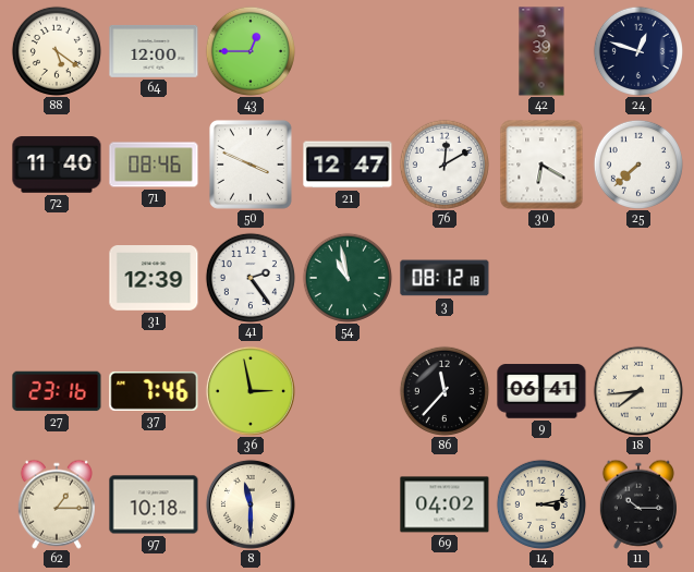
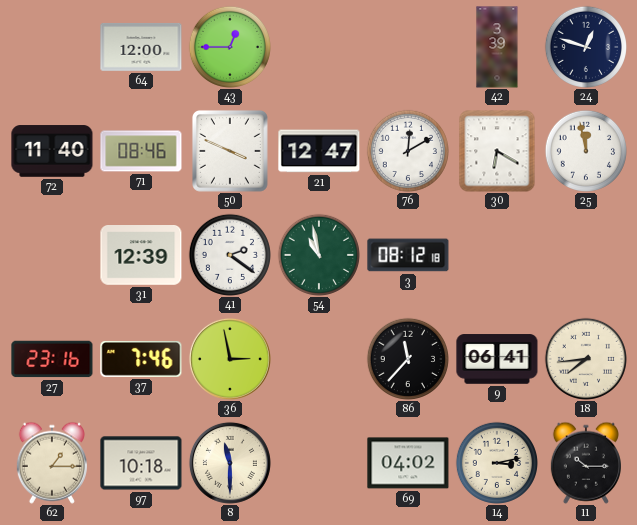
88: 5:21 -> none
25: 7:38 -> 11:58
41: 2:24 -> 2:21
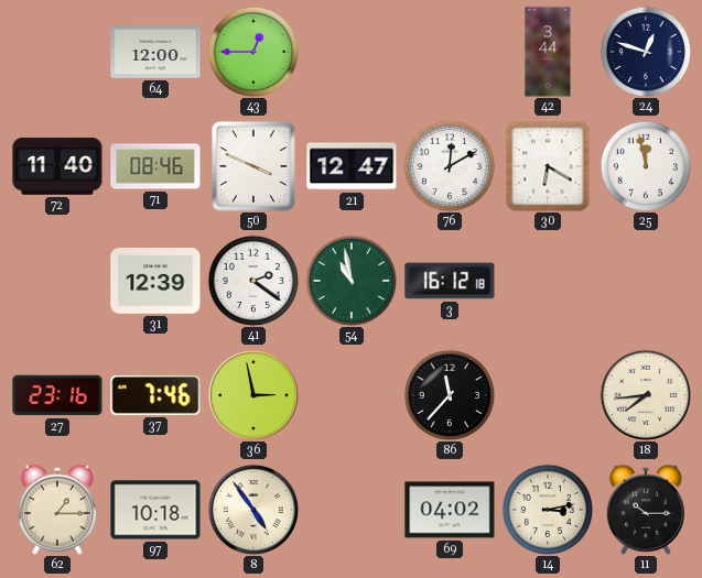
42: 3:39 -> 3:44
3: 08:12 -> 16:12
9: 06:41 -> none
8: 11:30 -> 4:54
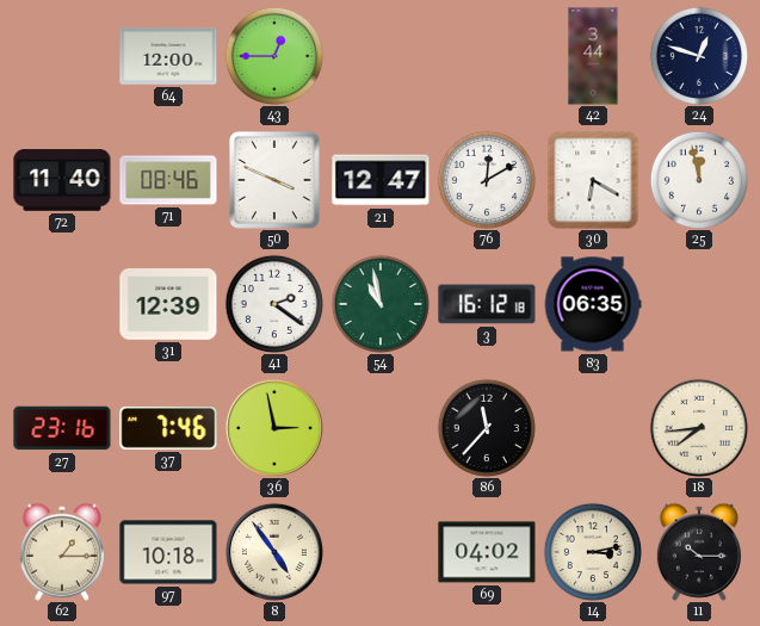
83: none -> 06:35
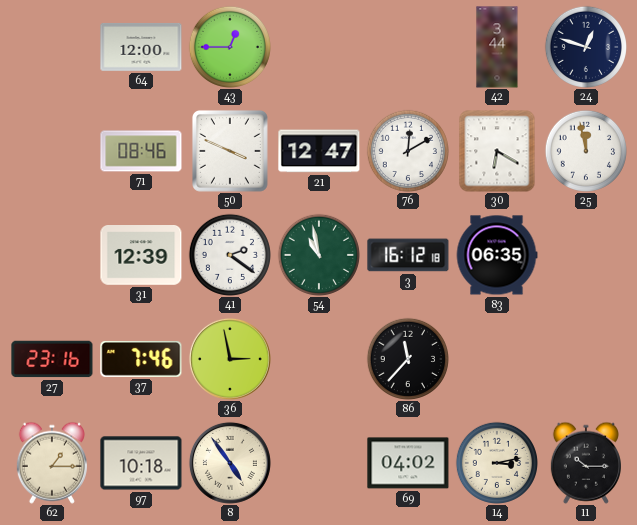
72: 11:40 -> none
18: 7:44 -> none
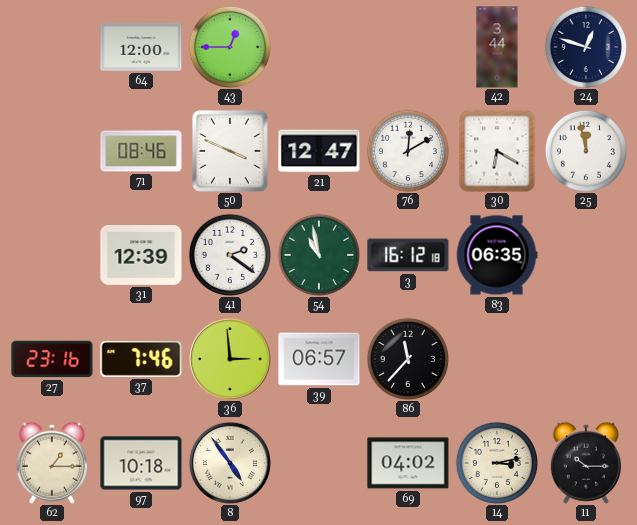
36: 2:58 -> 2:59
39: none -> 06:57
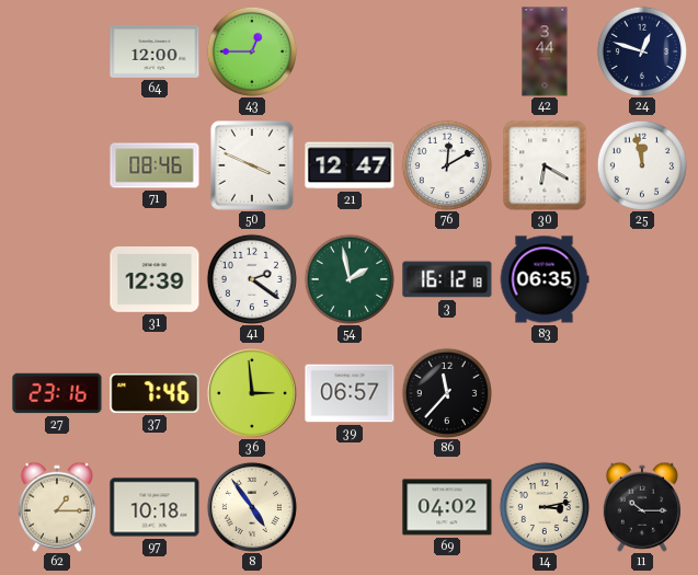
54: 10:58 -> 1:58
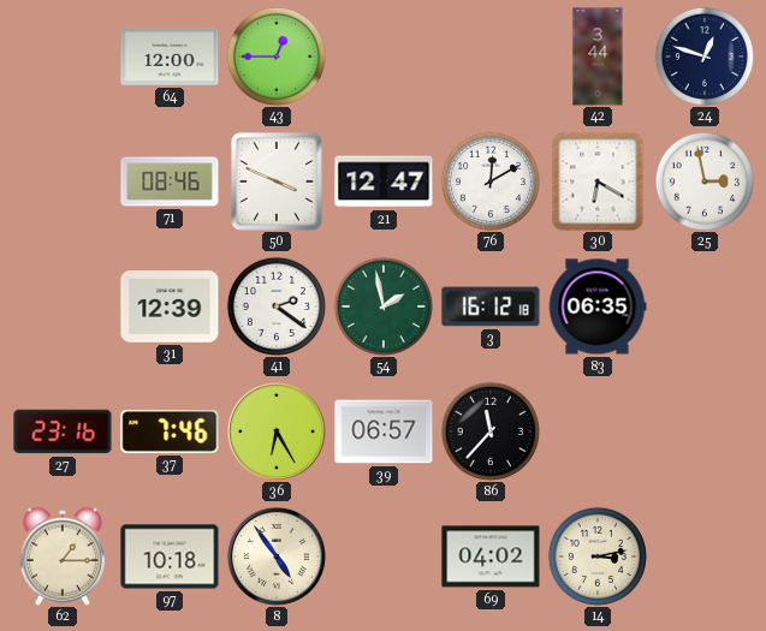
25: 11:58 -> 2:58
36: 2:59 -> 6:25
11: 10:15 -> none
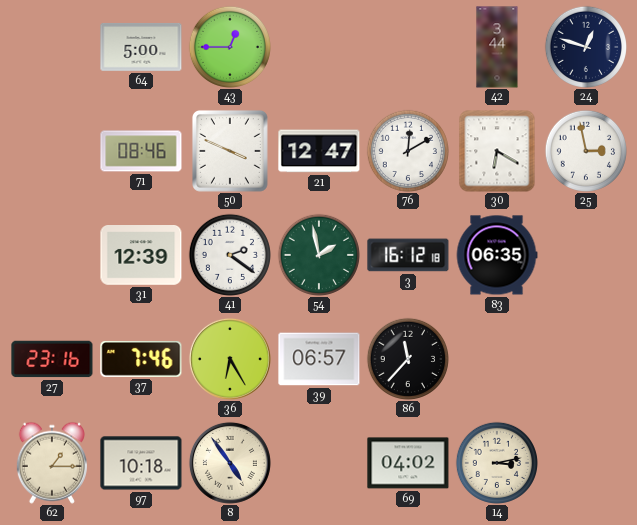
64: 12:00 -> 5:00
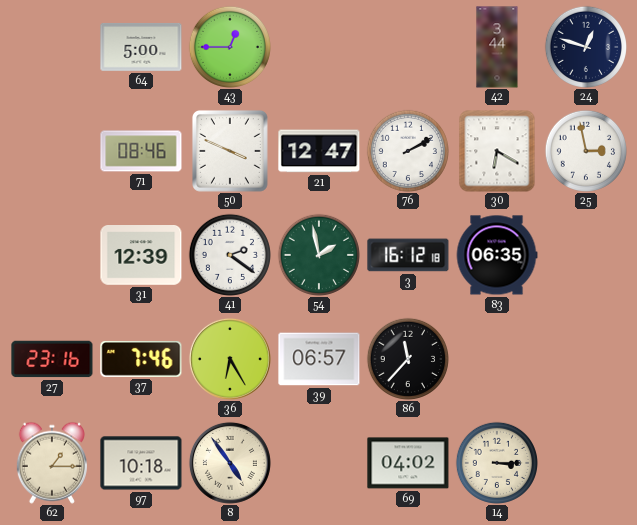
76: 12:10 -> 2:10
14: 3:13 -> 3:15
